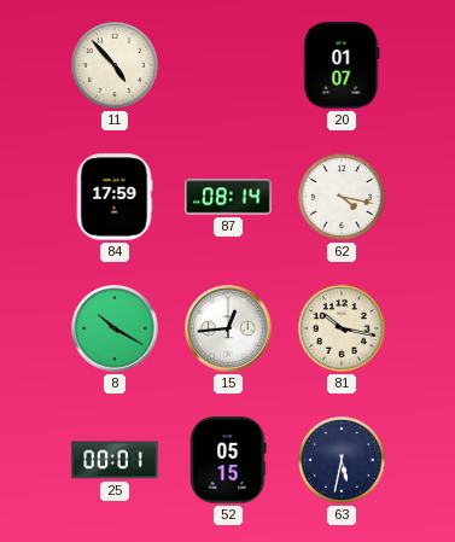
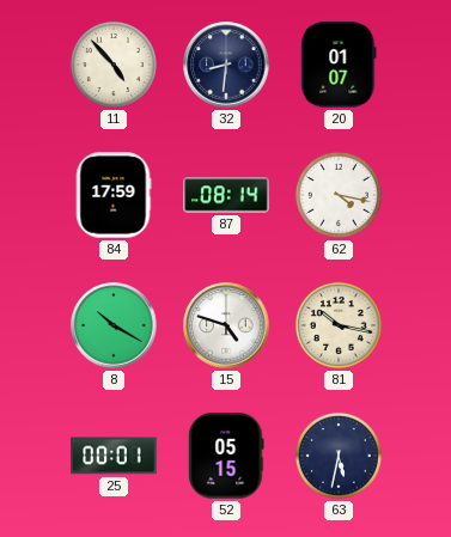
32: none -> 8:31
15: 12:44 -> 4:48
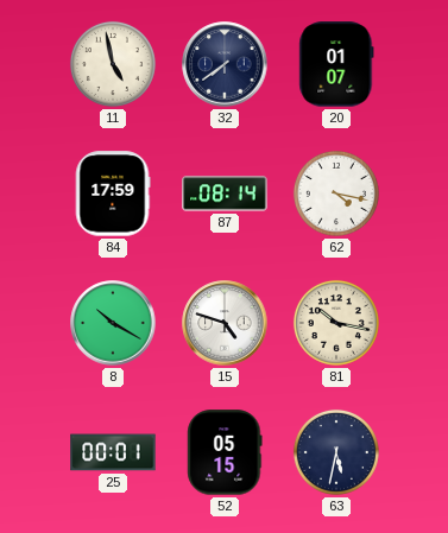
11: 4:53 -> 4:58
32: 8:31 -> 7:39
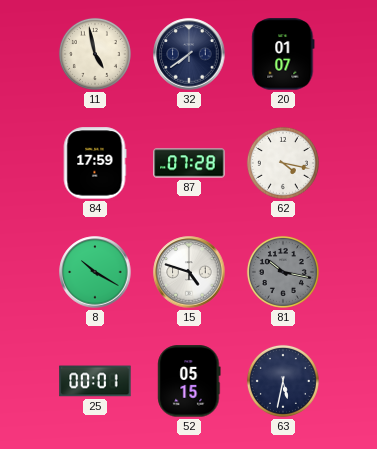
87: 08:14 -> 07:28
81 dial: cream -> grey
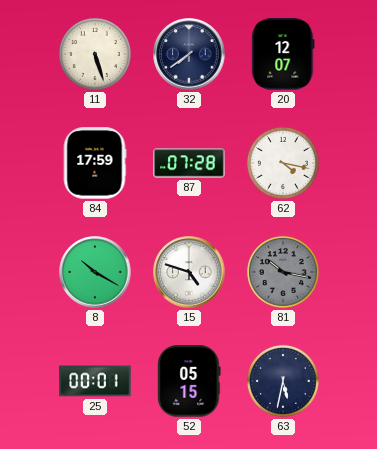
11: 4:58 -> 5:27
20: 01:07 -> 12:07
